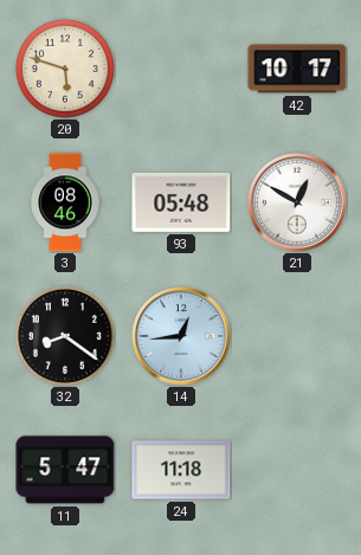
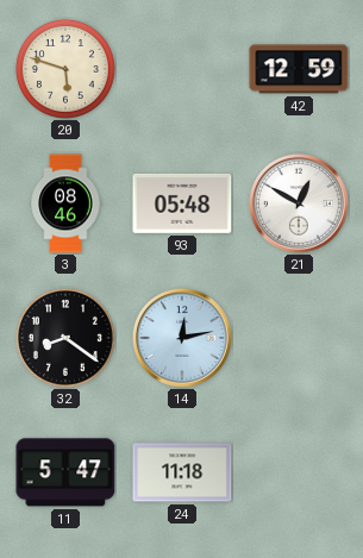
42: 10:17 -> 12:59
14: 12:44 -> 12:13
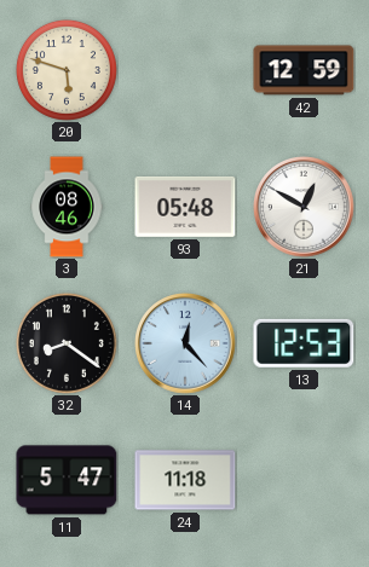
14: 12:13 -> 12:23
13: none -> 12:53
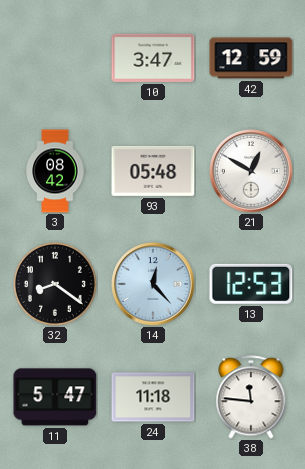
20: 5:48 -> none
10: none -> 3:47
3: 08:46 -> 08:42
38: none -> 11:46
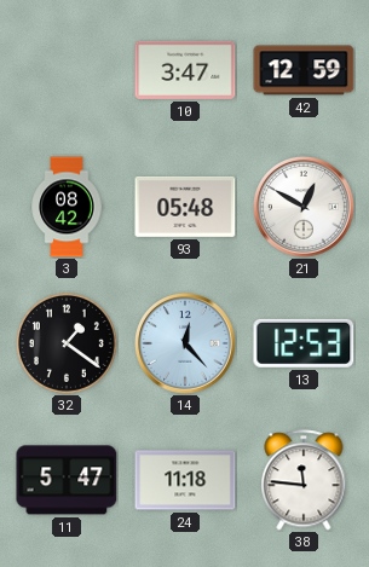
32: 8:21 -> 1:21
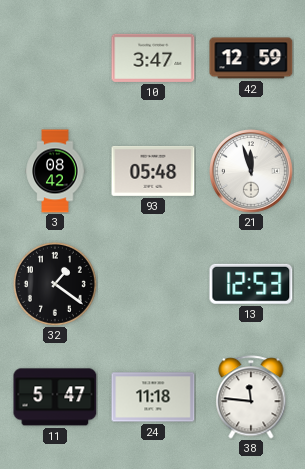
21: 12:50 -> 11:57
14: 12:23 -> none
